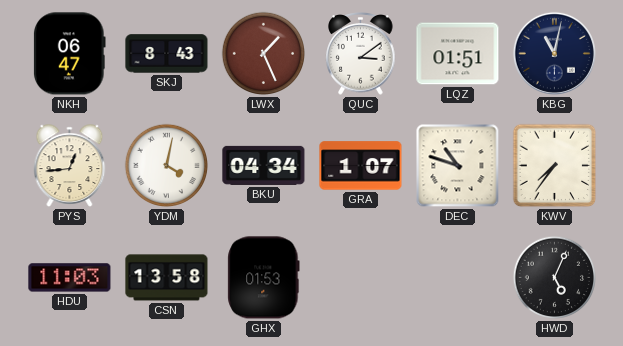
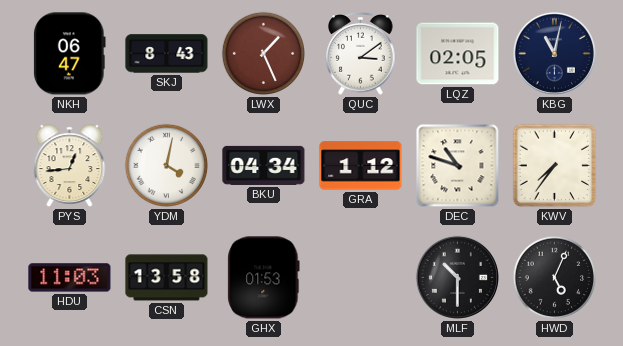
LQZ: 01:51 -> 02:05
GRA: 1:07 -> 1:12
MLF: none -> 10:30
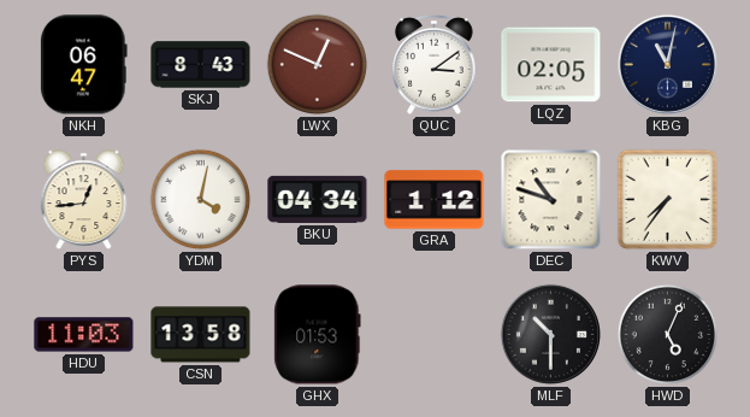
LWX: 1:26 -> 12:49
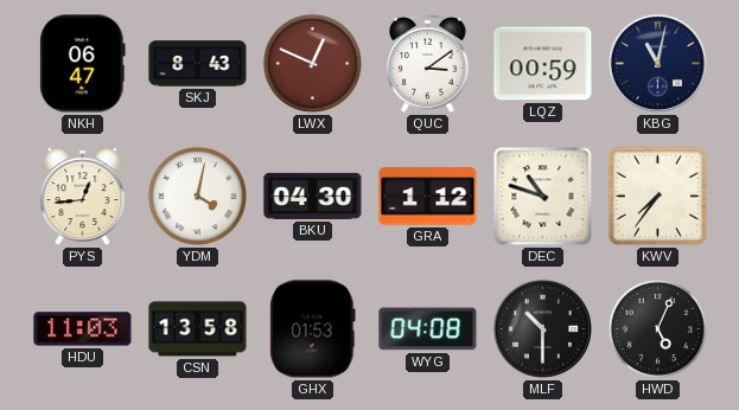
LQZ: 02:05 -> 00:59
BKU: 04:34 -> 04:30
WYG: none -> 04:08
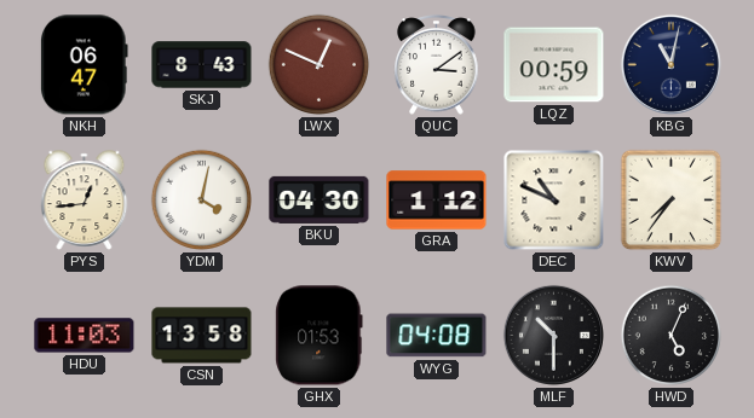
DEC: 10:48 -> 10:49
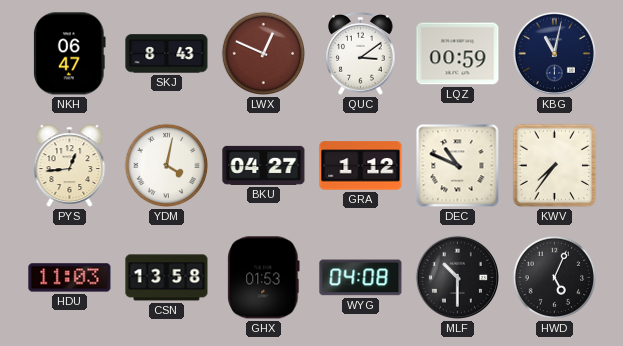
BKU: 04:30 -> 04:27
